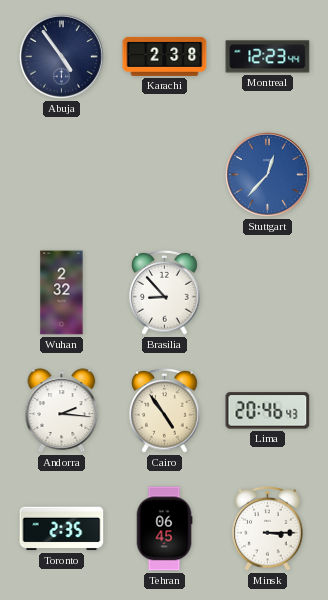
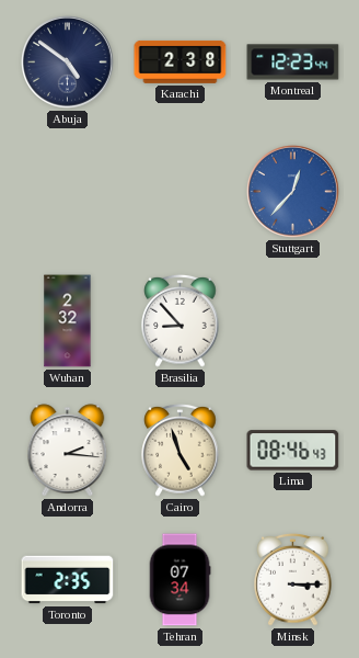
Abuja: 4:54 -> 4:51
Cairo: 4:54 -> 4:57
Lima: 20:46 -> 08:46
Tehran: 06:45 -> 07:34
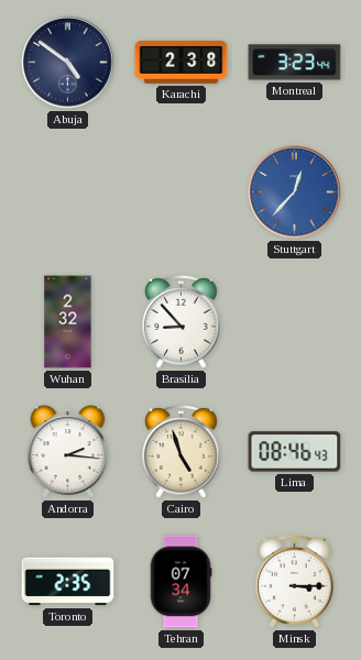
Montreal: 12:23 -> 3:23
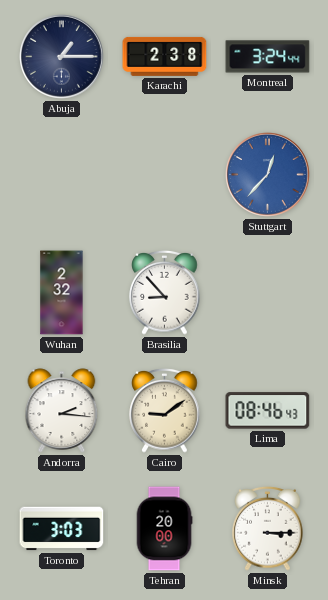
Abuja: 4:51 -> 1:15
Montreal: 3:23 -> 3:24
Cairo: 4:57 -> 9:09
Toronto: 2:35 -> 3:03
Tehran: 07:34 -> 20:00
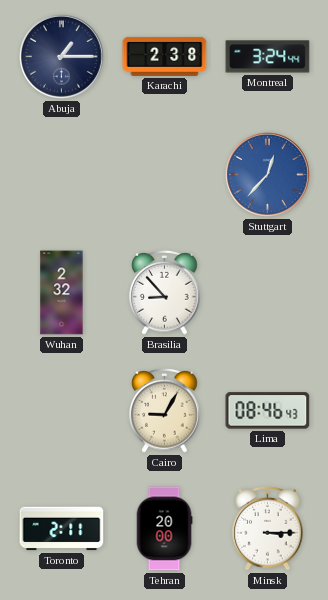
Andorra: 2:16 -> none
Cairo: 9:09 -> 9:05
Toronto: 3:03 -> 2:11
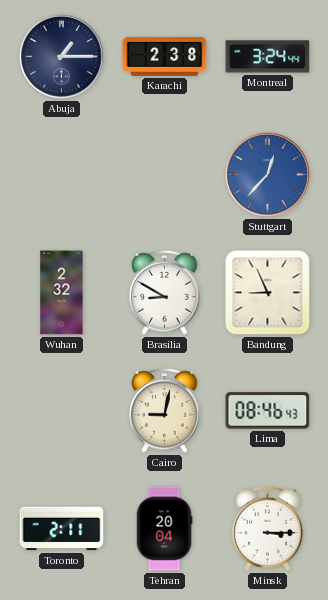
Brasilia: 8:53 -> 8:50
Bandung: none -> 8:56
Cairo: 9:05 -> 9:02
Tehran: 20:00 -> 20:04
